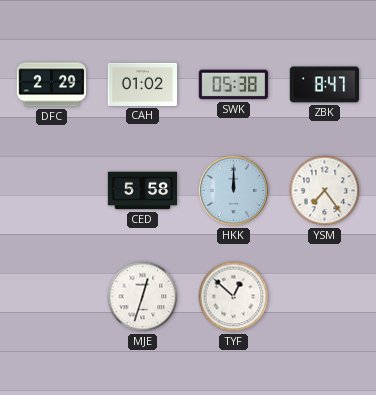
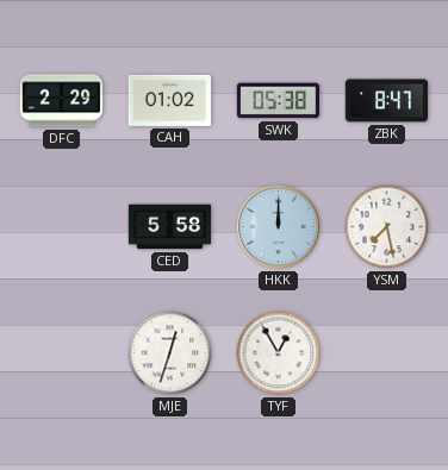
YSM: 7:24 -> 7:28
TYF: 12:52 -> 12:55
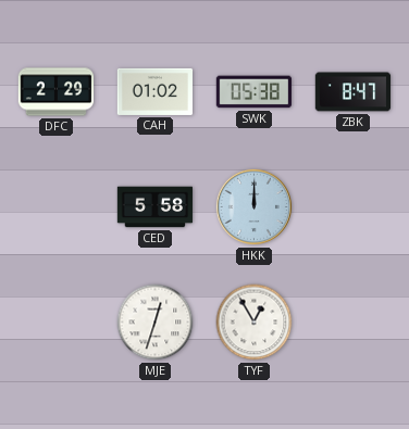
YSM: 7:28 -> none
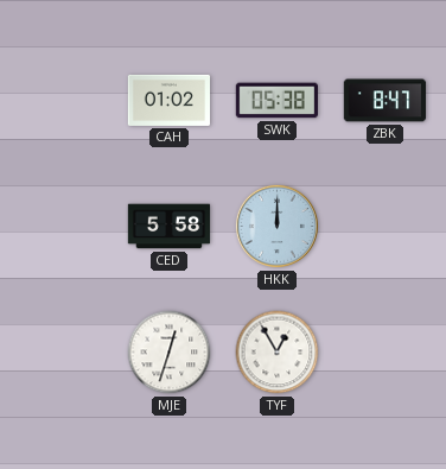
DFC: 2:29 -> none
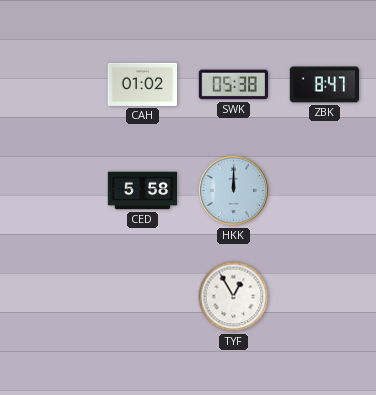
MJE: 12:33 -> none
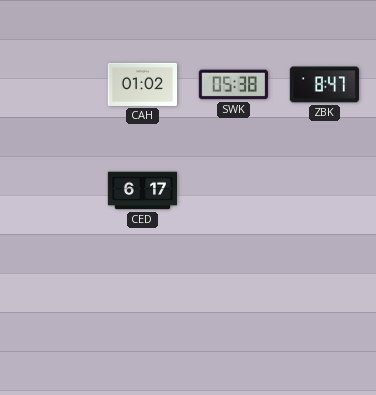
CED: 5:58 -> 6:17
HKK: 12:00 -> none
TYF: 12:55 -> none
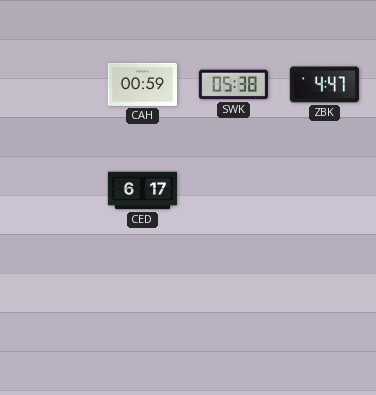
CAH: 01:02 -> 00:59
ZBK: 8:47 -> 4:47
